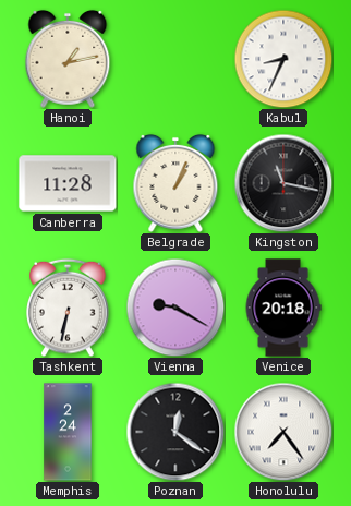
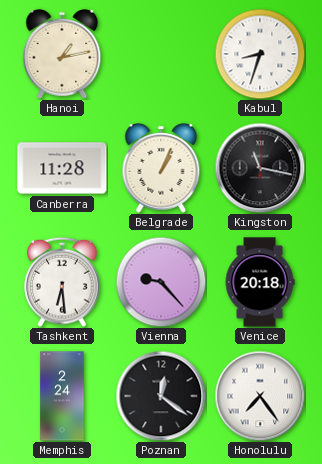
Kabul: 8:34 -> 8:33
Tashkent: 6:32 -> 6:29
Vienna: 9:20 -> 9:23
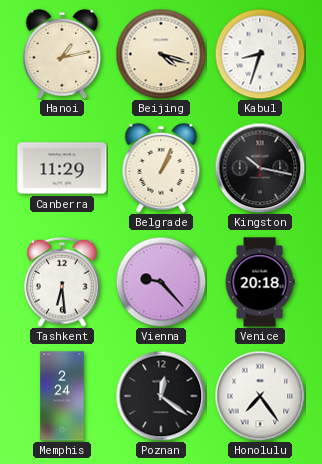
Beijing: none -> 4:18
Canberra: 11:28 -> 11:29
Kingston: 11:17 -> 10:17
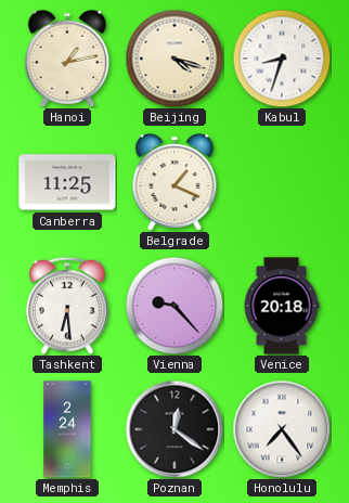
Canberra: 11:29 -> 11:25
Belgrade: 1:04 -> 1:19
Kingston: 10:17 -> none
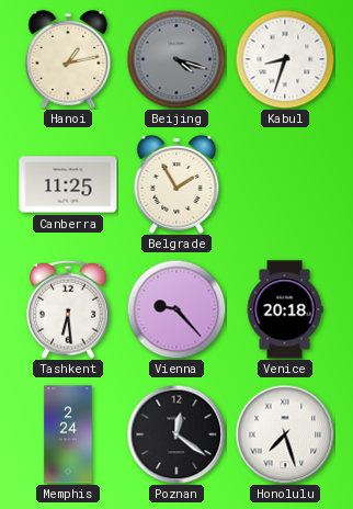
Beijing dial: cream -> grey
Belgrade: 1:19 -> 1:55
Honolulu: 7:24 -> 7:27
